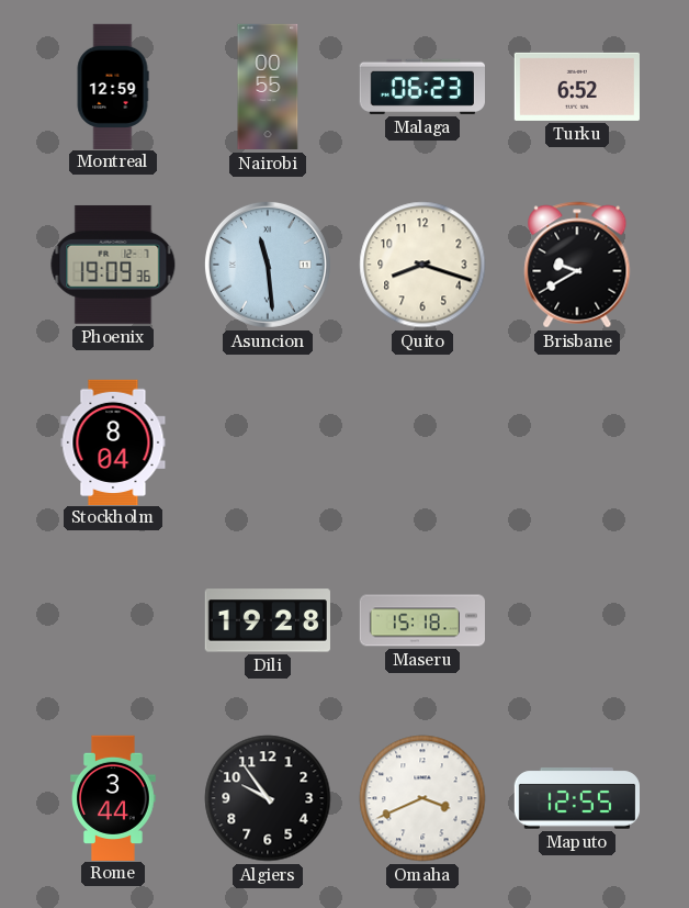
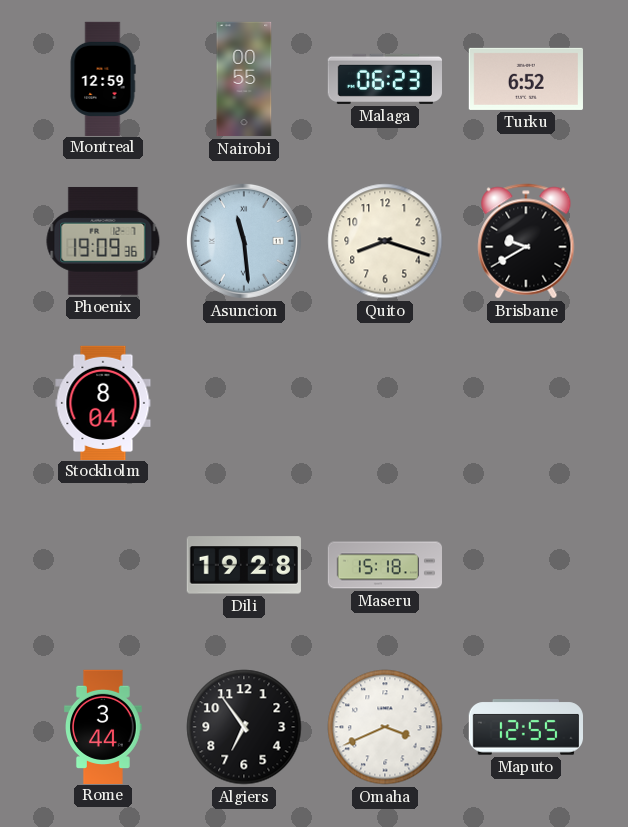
Algiers: 9:54 -> 6:54
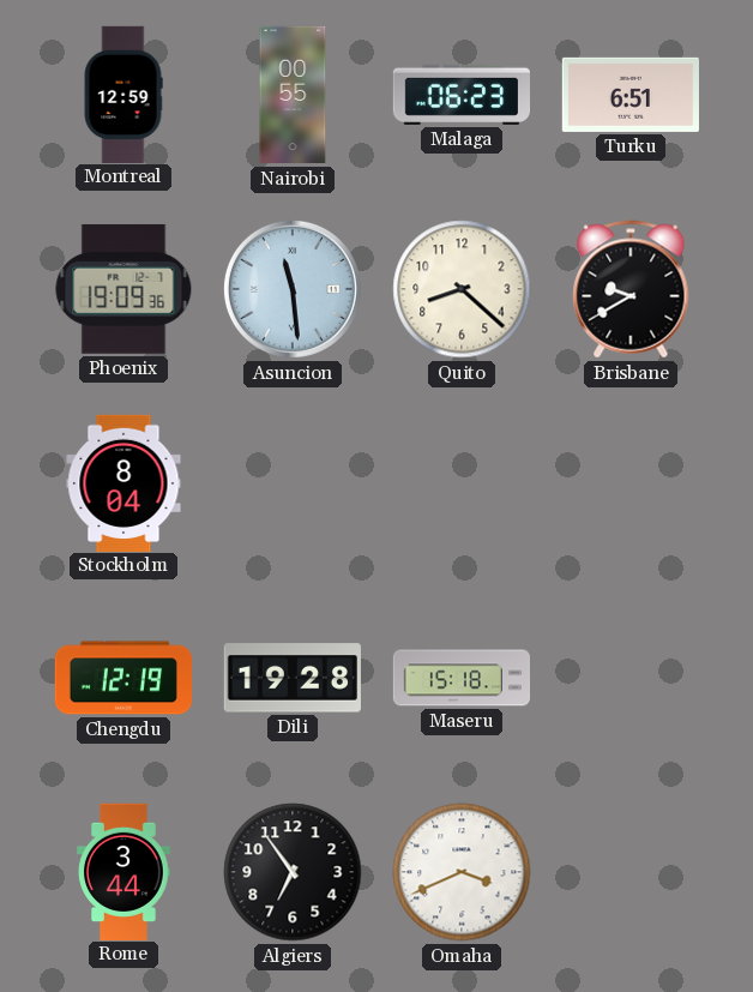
Turku: 6:52 -> 6:51
Quito: 8:18 -> 8:22
Chengdu: none -> 12:19
Maputo: 12:55 -> none
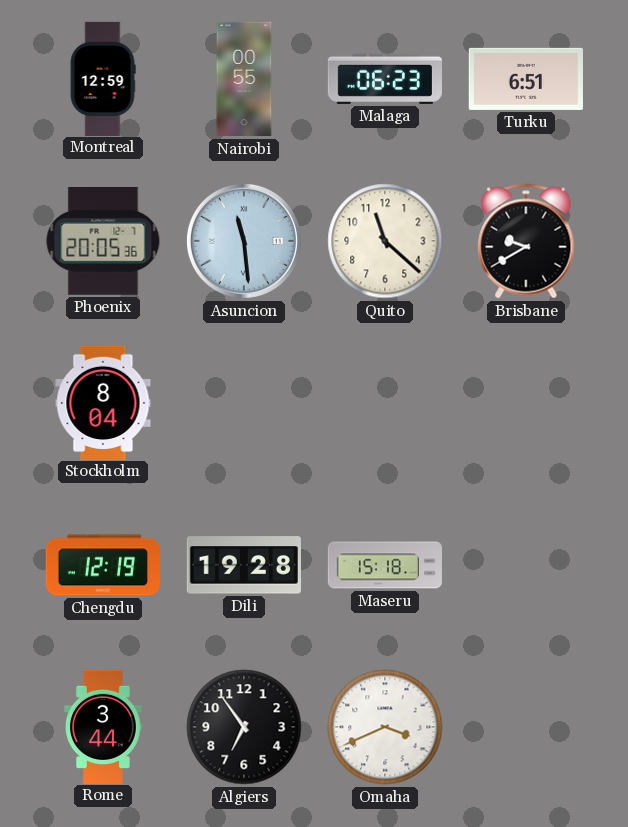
Phoenix: 19:09 -> 20:05
Quito: 8:22 -> 11:22
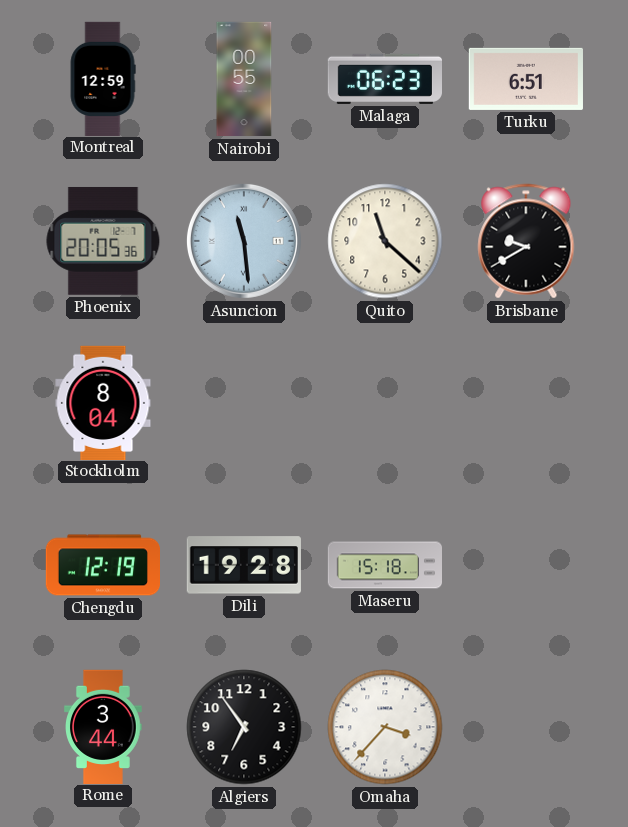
Omaha: 3:41 -> 3:37
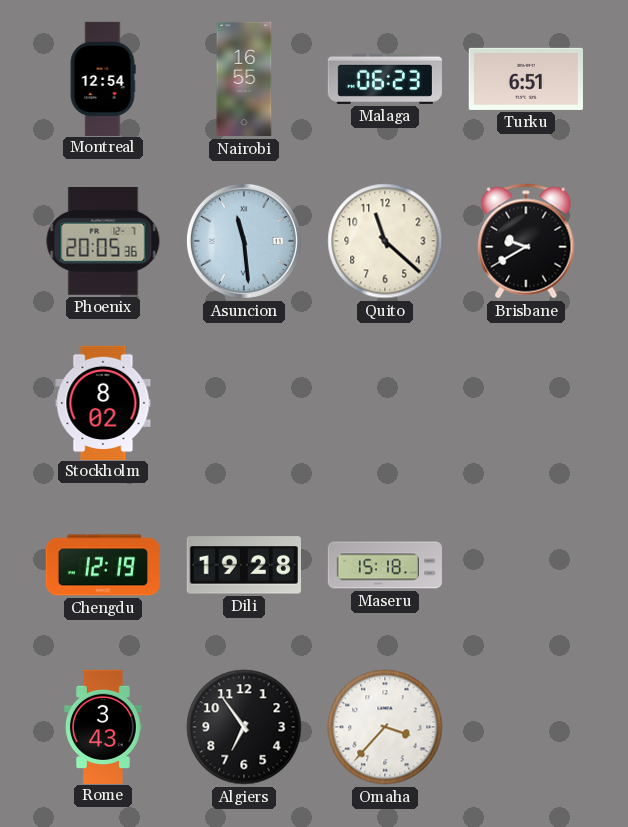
Montreal: 12:59 -> 12:54
Nairobi: 00:55 -> 16:55
Stockholm: 8:04 -> 8:02
Rome: 3:44 -> 3:43
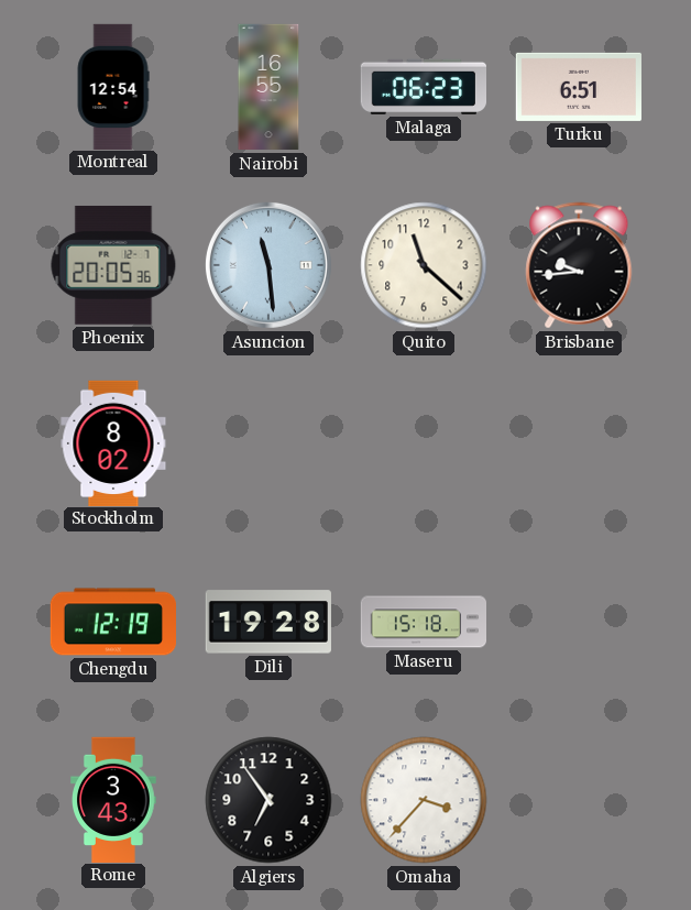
Brisbane: 9:40 -> 9:44
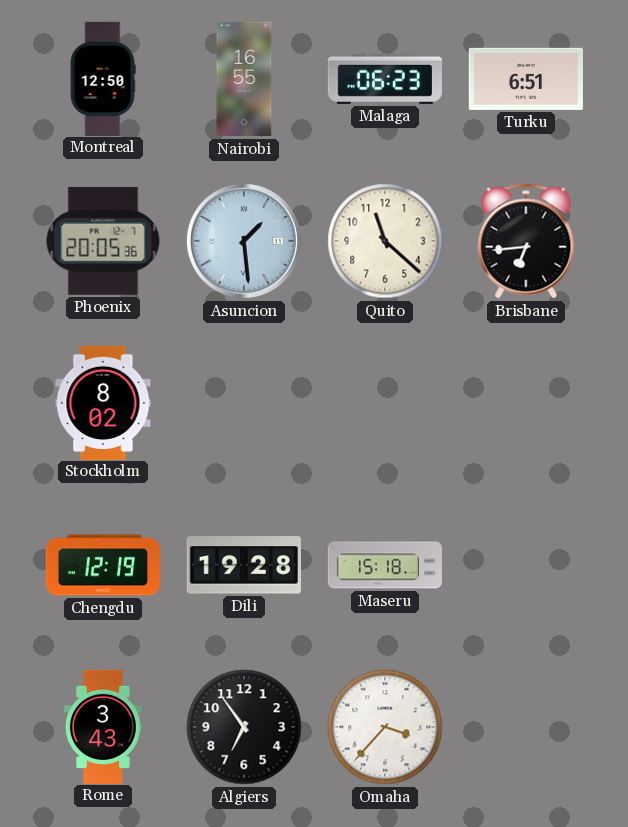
Montreal: 12:54 -> 12:50
Asuncion: 11:29 -> 1:29
Brisbane: 9:44 -> 6:44
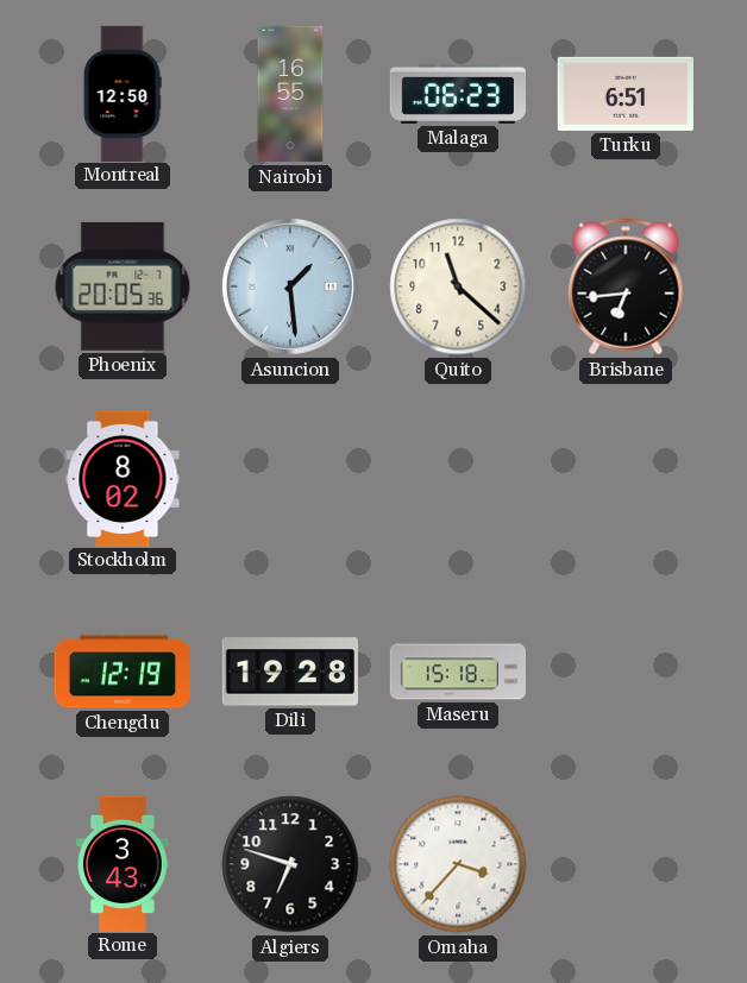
Algiers: 6:54 -> 6:48
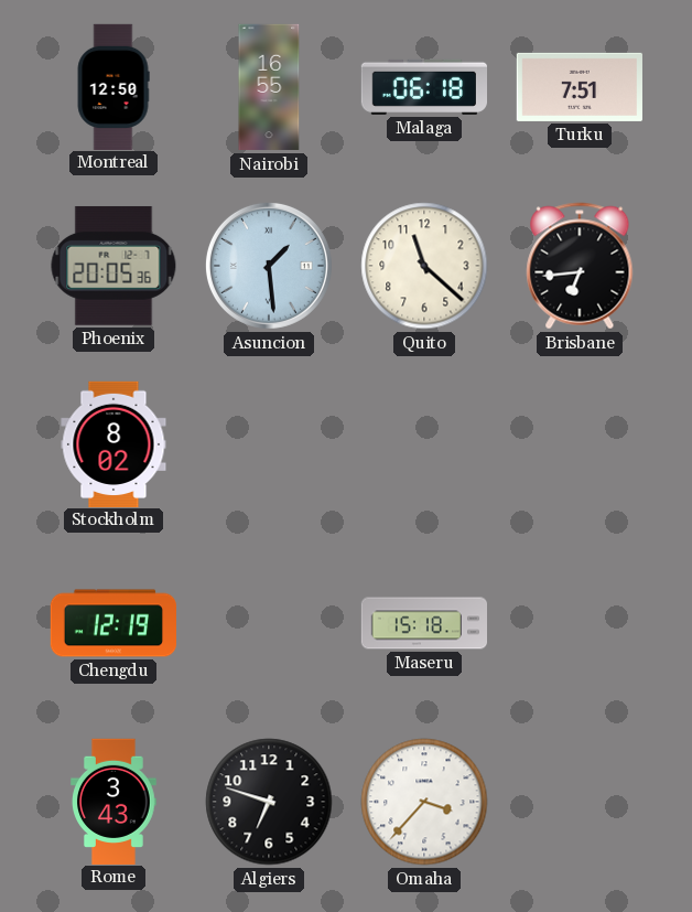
Malaga: 06:23 -> 06:18
Turku: 6:51 -> 7:51
Dili: 19:28 -> none
